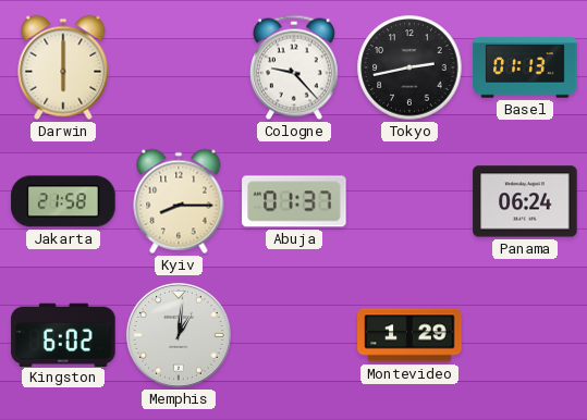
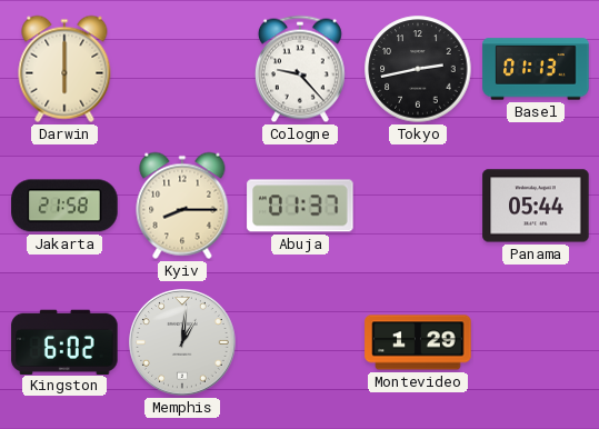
Panama: 06:24 -> 05:44
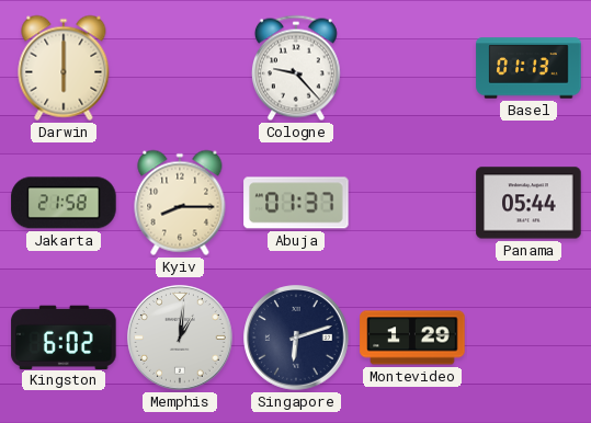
Tokyo: 2:43 -> none
Singapore: none -> 6:12
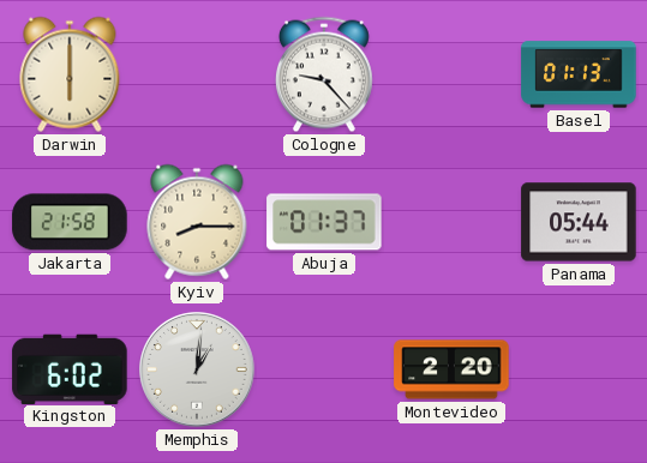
Singapore: 6:12 -> none
Montevideo: 1:29 -> 2:20
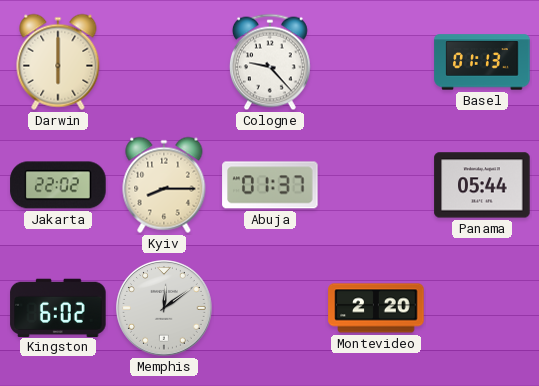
Jakarta: 21:58 -> 22:02
Memphis: 1:01 -> 12:09
